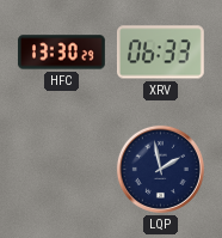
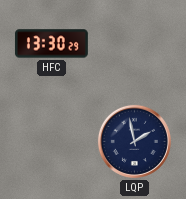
XRV: 06:33 -> none
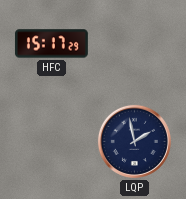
HFC: 13:30 -> 15:17
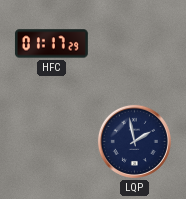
HFC: 15:17 -> 01:17
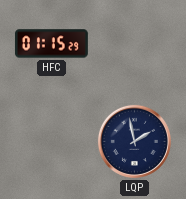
HFC: 01:17 -> 01:15
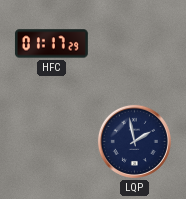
HFC: 01:15 -> 01:17
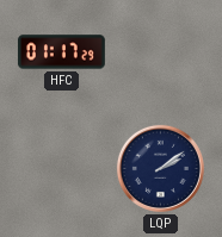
LQP: 1:58 -> 2:09
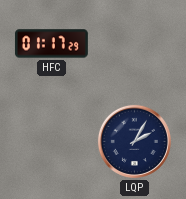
LQP: 2:09 -> 2:05
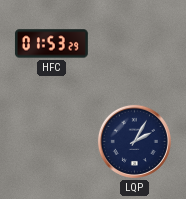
HFC: 01:17 -> 01:53
